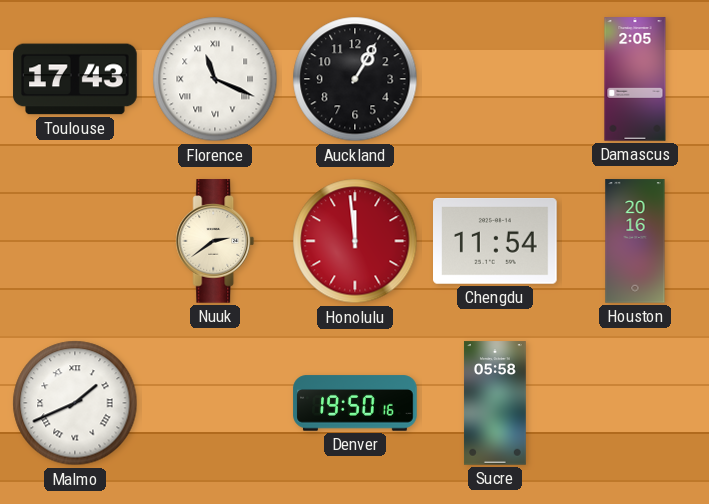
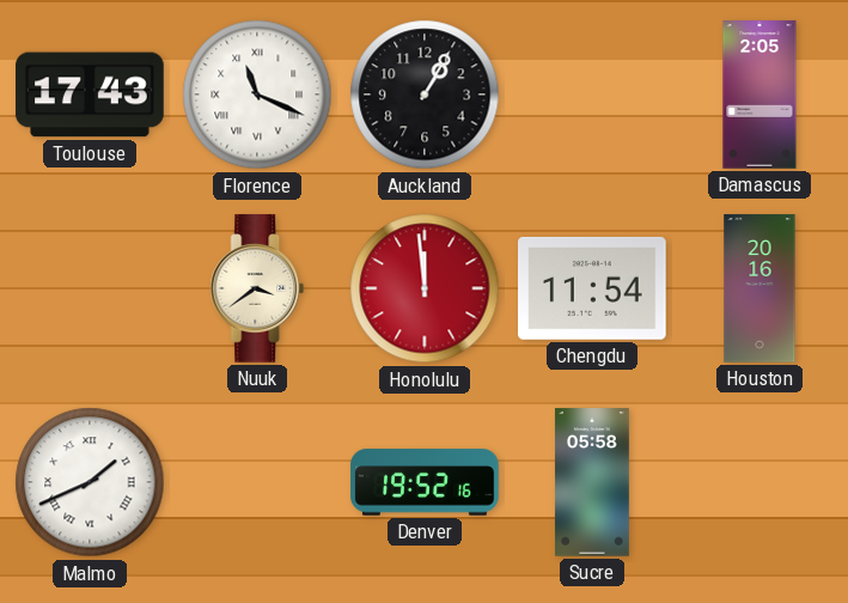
Nuuk: 2:39 -> 3:39
Denver: 19:50 -> 19:52
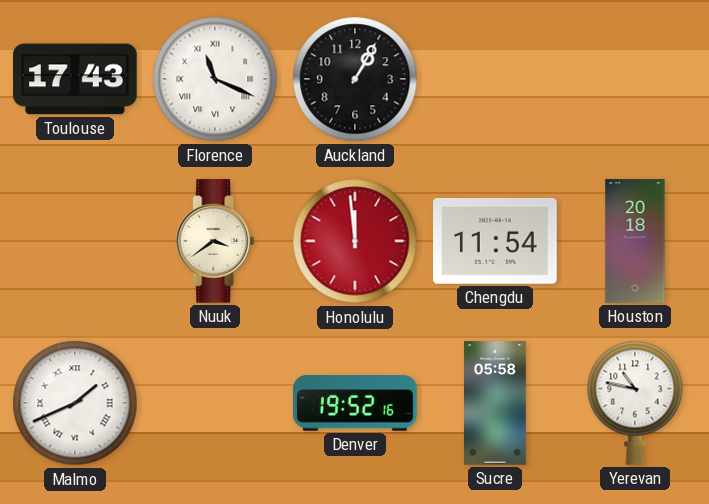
Damascus: 2:05 -> none
Houston: 20:16 -> 20:18
Yerevan: none -> 10:47
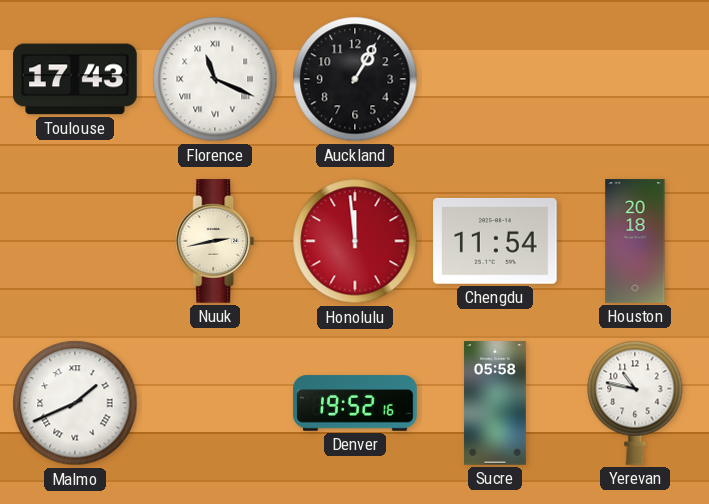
Nuuk: 3:39 -> 2:43
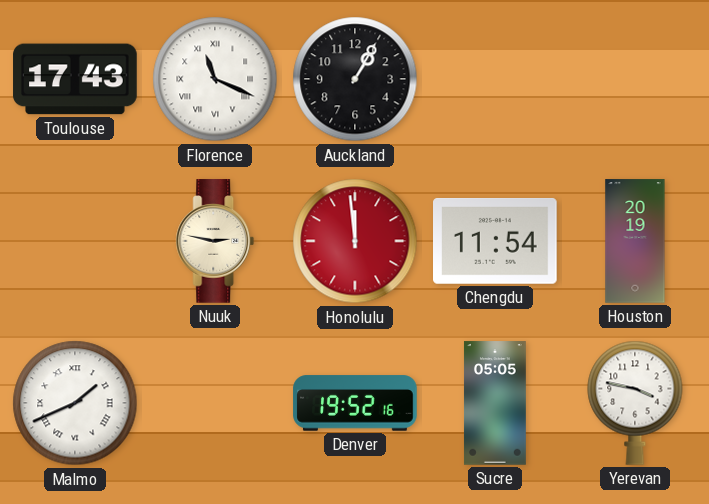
Nuuk: 2:43 -> 2:47
Houston: 20:18 -> 20:19
Sucre: 05:58 -> 05:05
Yerevan: 10:47 -> 3:47
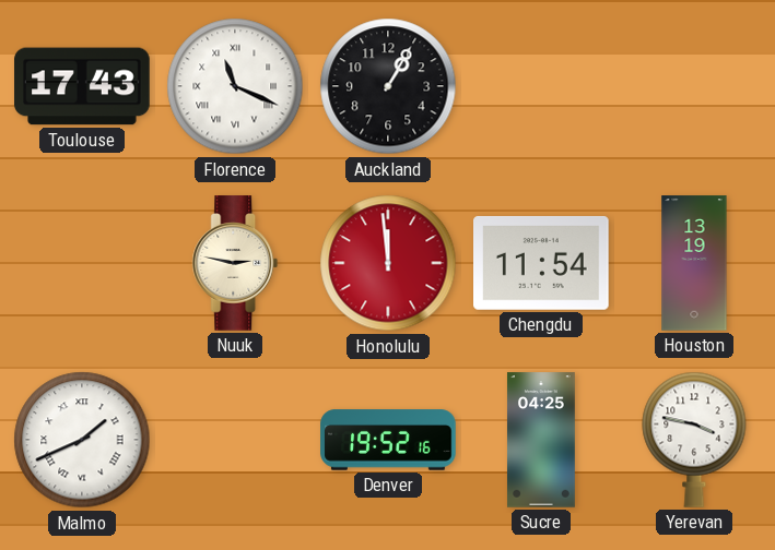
Houston: 20:19 -> 13:19
Sucre: 05:05 -> 04:25
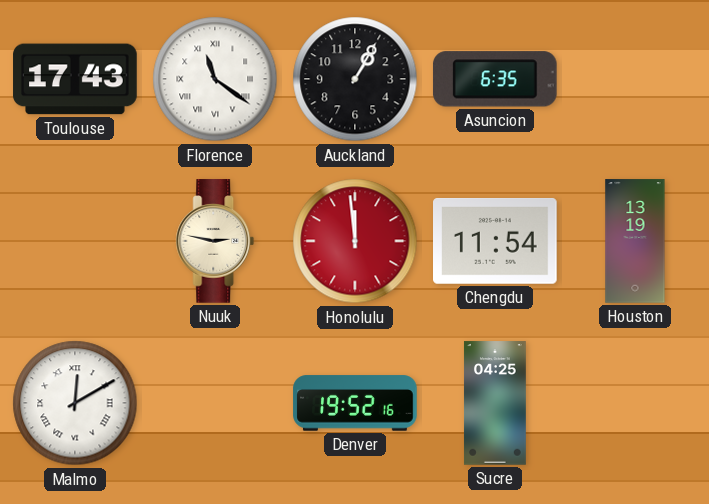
Florence: 11:19 -> 11:21
Asuncion: none -> 6:35
Malmo: 1:41 -> 12:10
Yerevan: 3:47 -> none
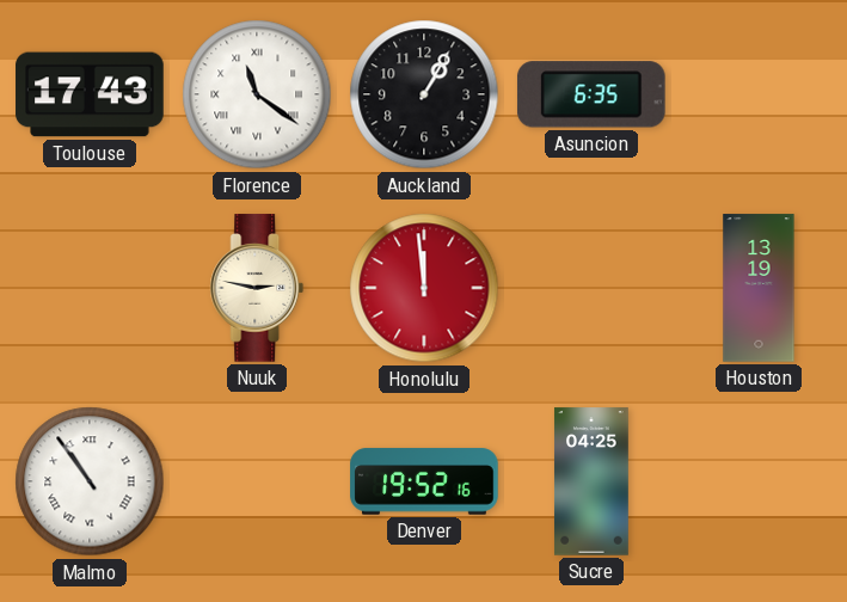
Chengdu: 11:54 -> none
Malmo: 12:10 -> 10:54
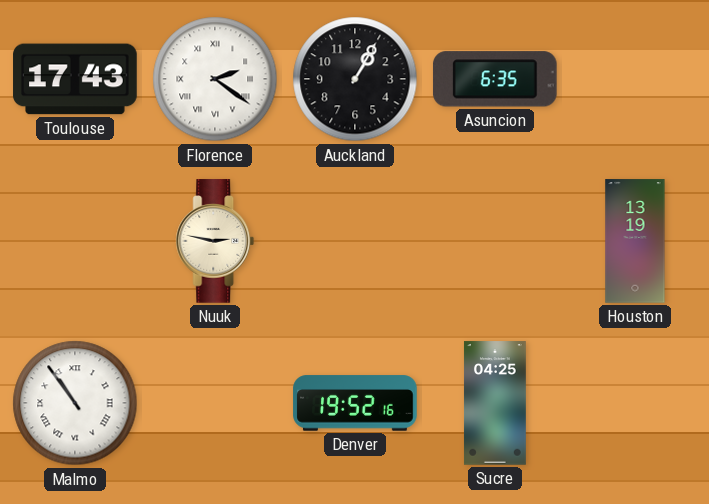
Florence: 11:21 -> 2:21
Honolulu: 11:59 -> none
